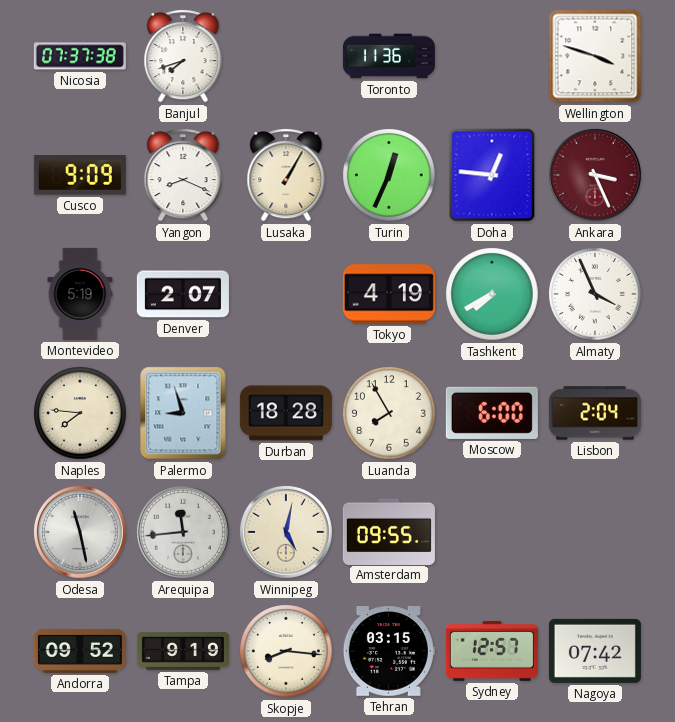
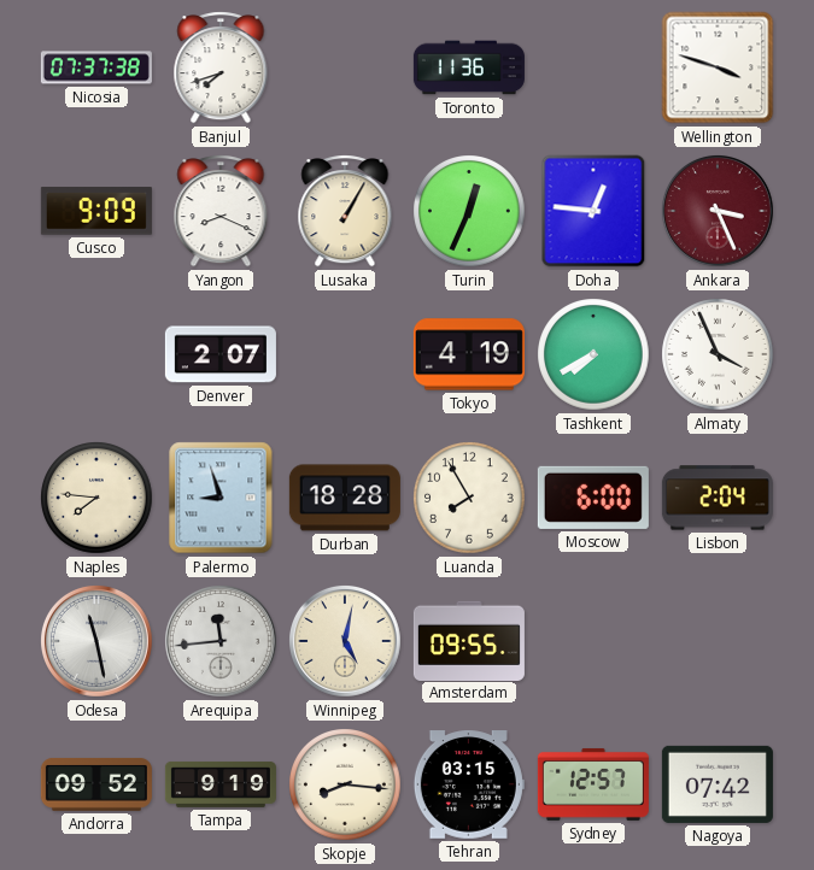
Montevideo: 5:19 -> none
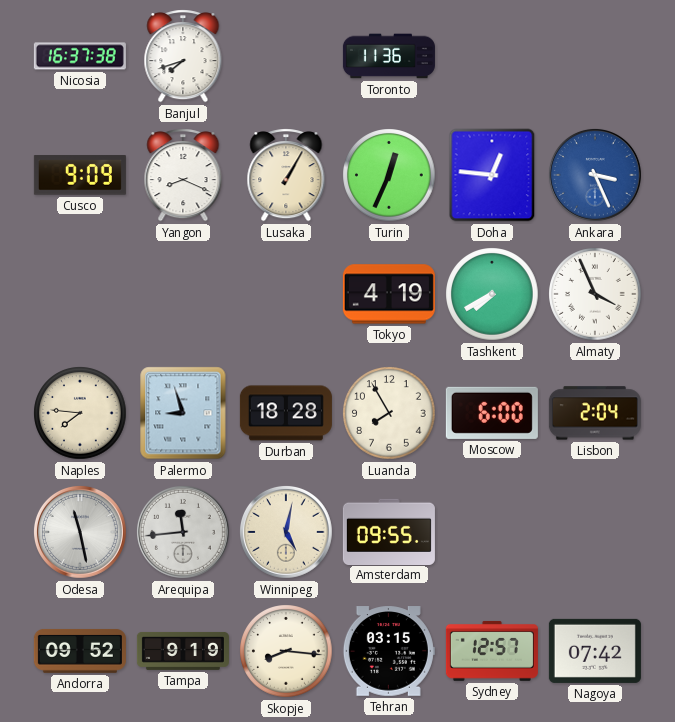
Nicosia: 07:37 -> 16:37
Wellington: 3:48 -> none
Ankara dial: burgundy -> blue
Denver: 2:07 -> none
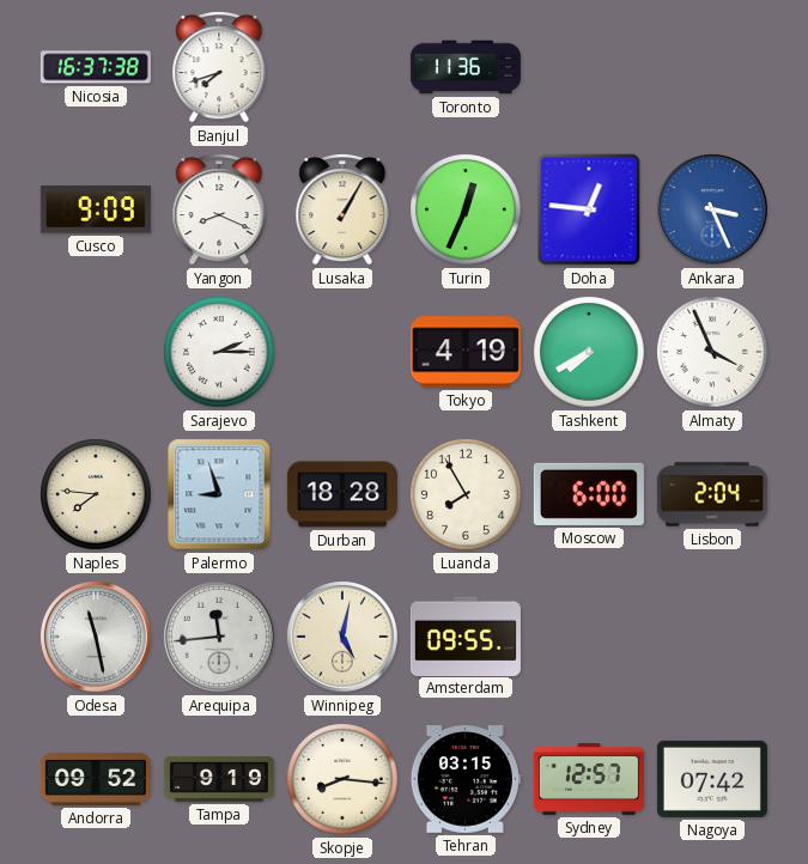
Sarajevo: none -> 2:15
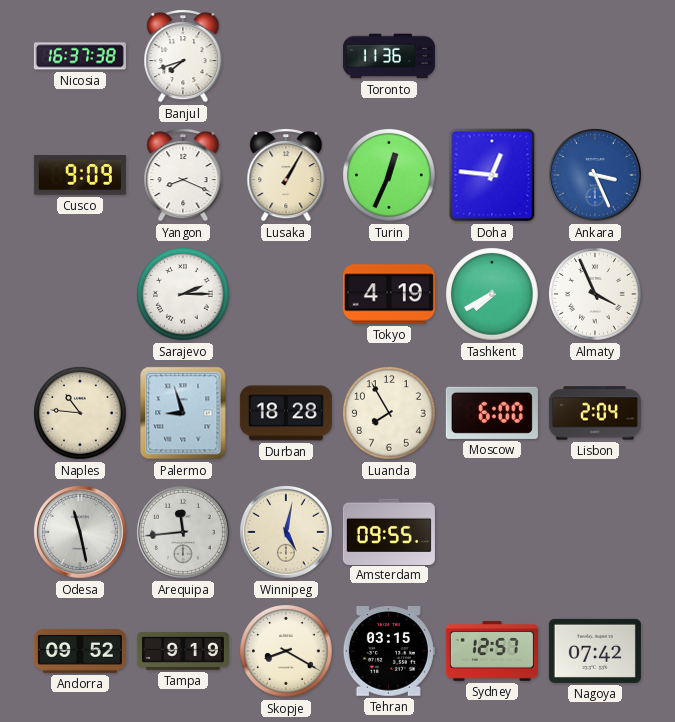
Naples: 7:46 -> 10:46
Skopje: 8:16 -> 8:20
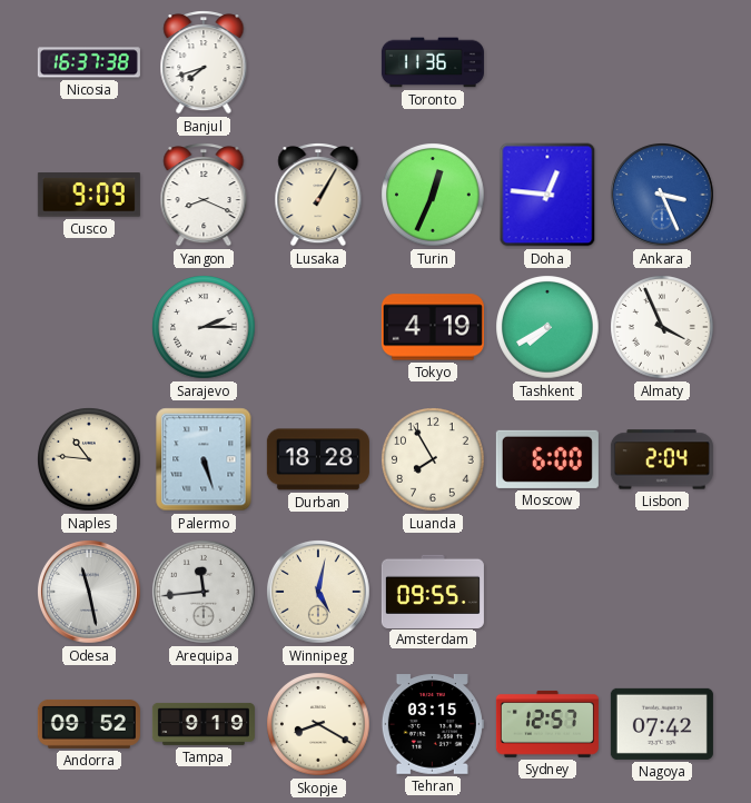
Palermo: 8:57 -> 5:27
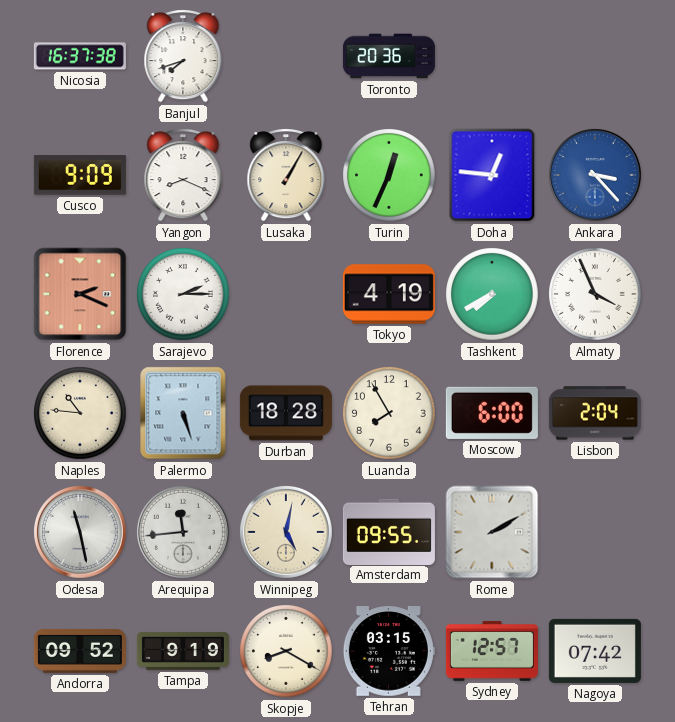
Toronto: 11:36 -> 20:36
Ankara: 3:26 -> 3:23
Florence: none -> 2:19
Rome: none -> 2:10
